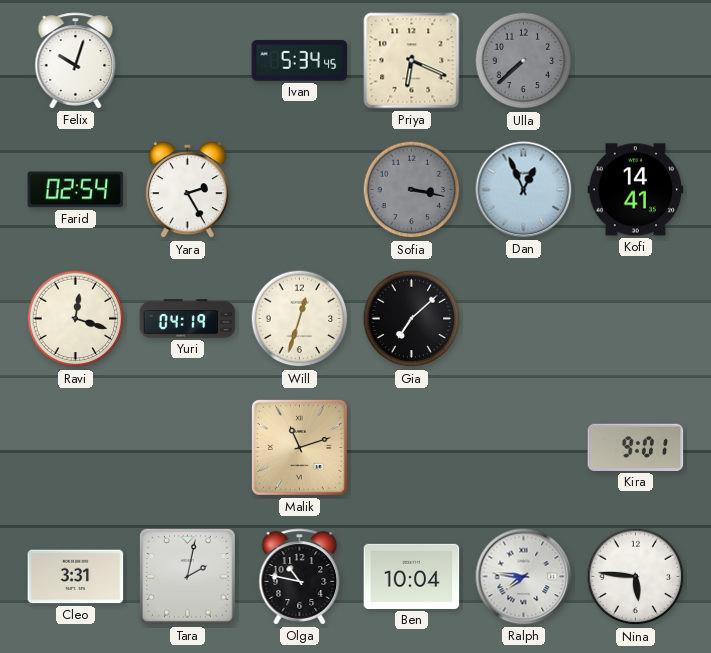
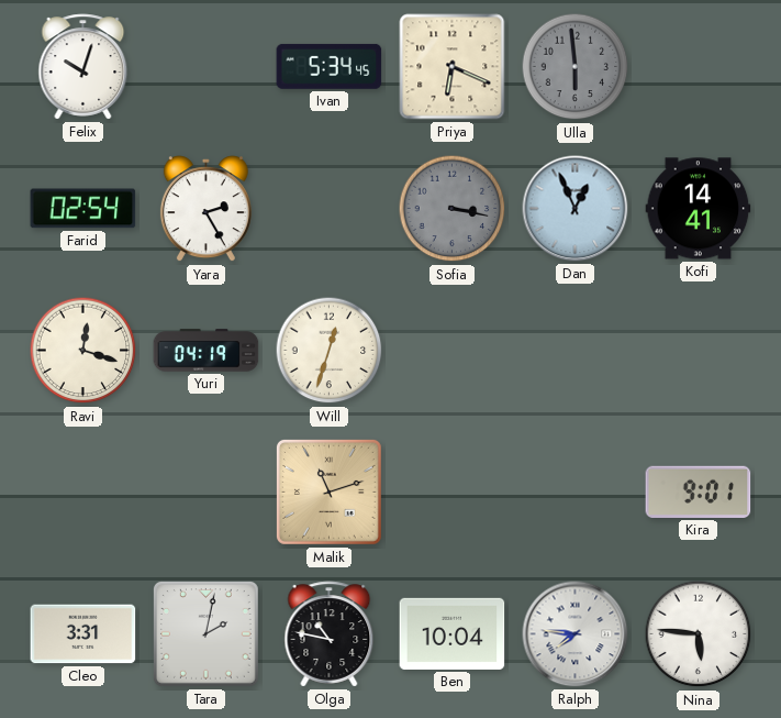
Ulla: 7:38 -> 5:59
Gia: 7:08 -> none
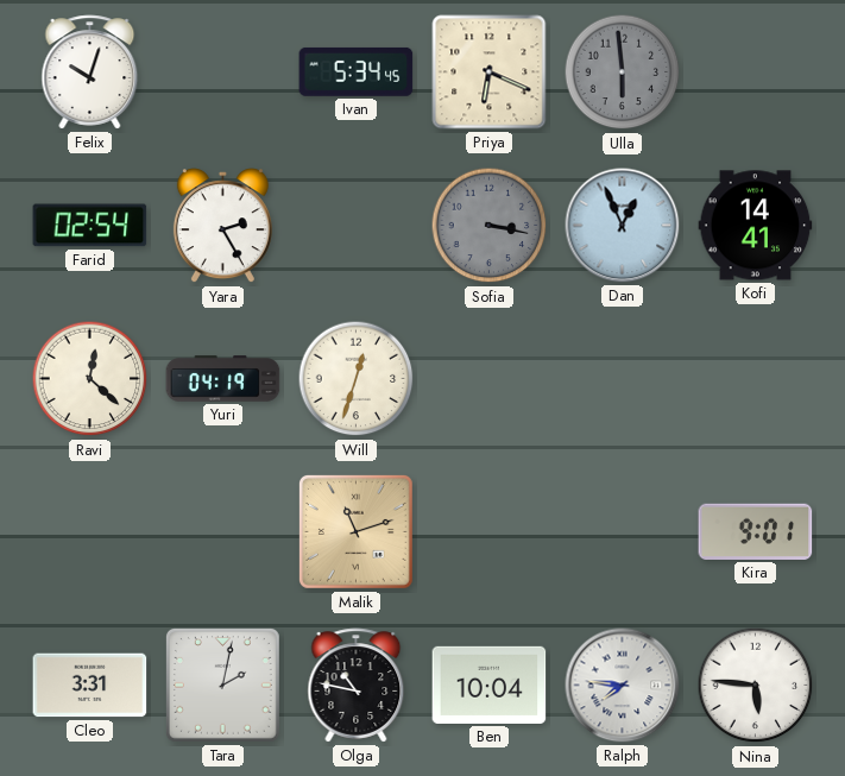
Ravi: 12:18 -> 12:22
